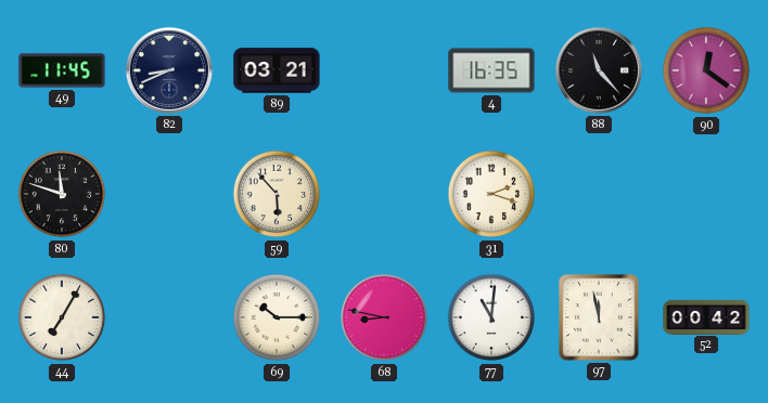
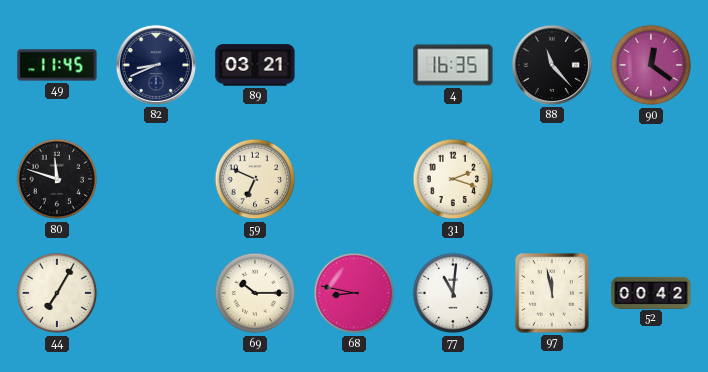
59: 5:53 -> 6:49
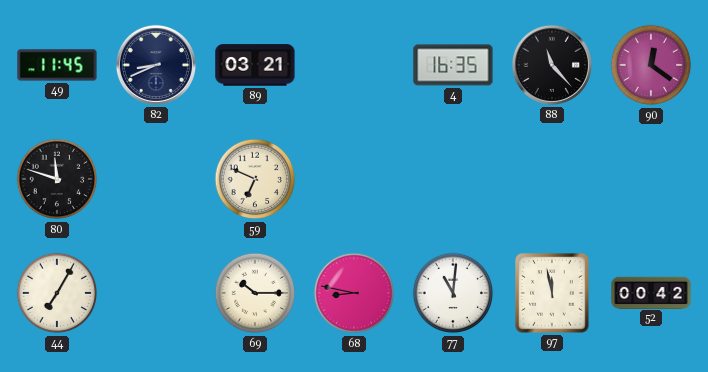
31: 2:18 -> none
